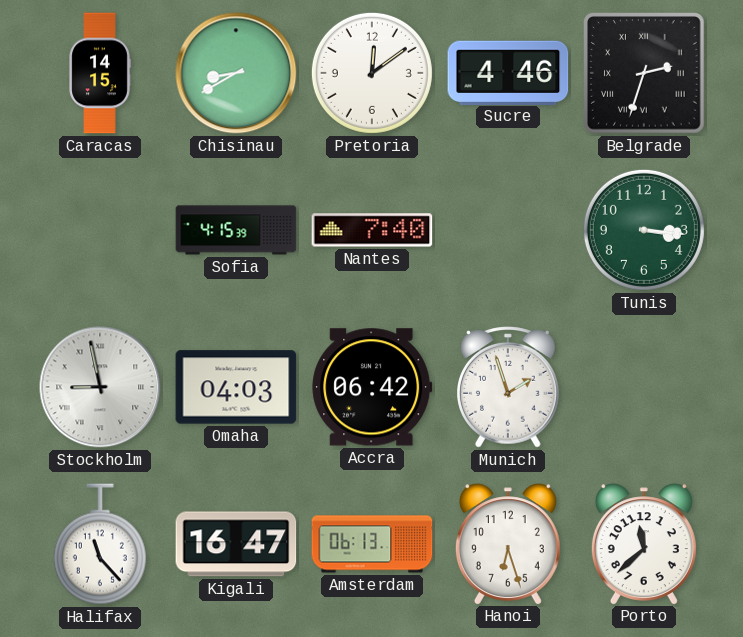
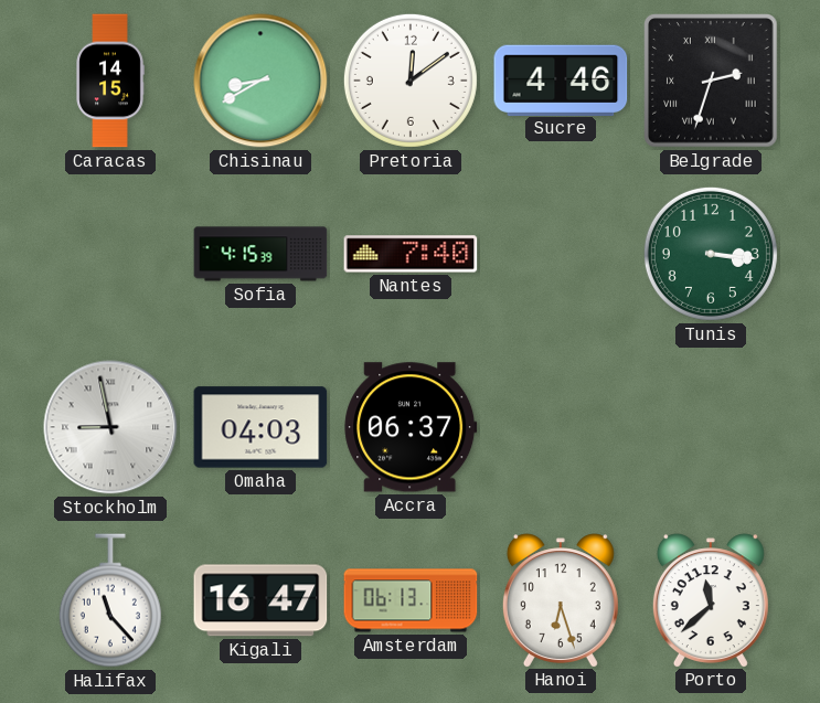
Accra: 06:42 -> 06:37
Munich: 1:57 -> none
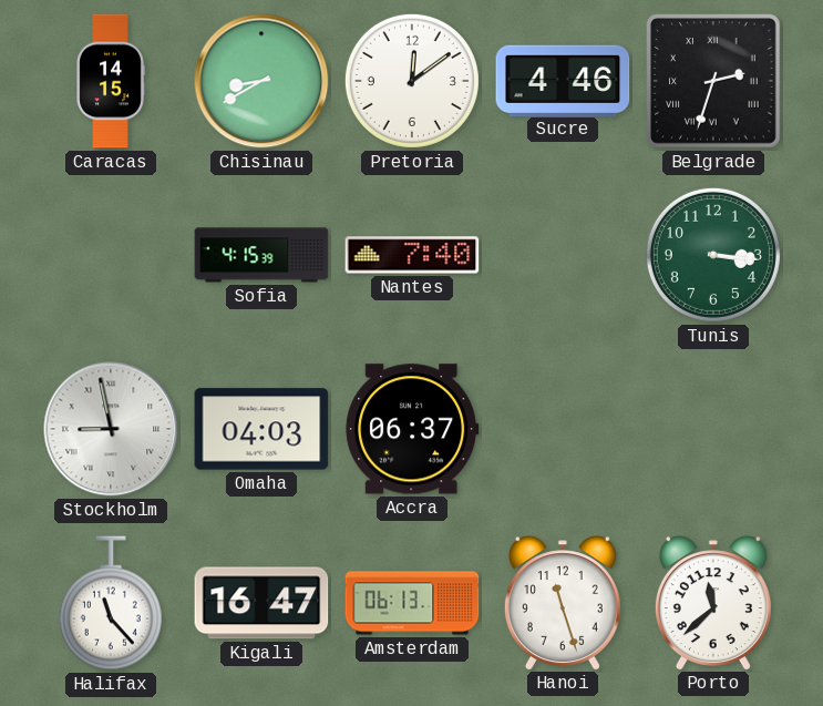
Hanoi: 6:27 -> 11:27
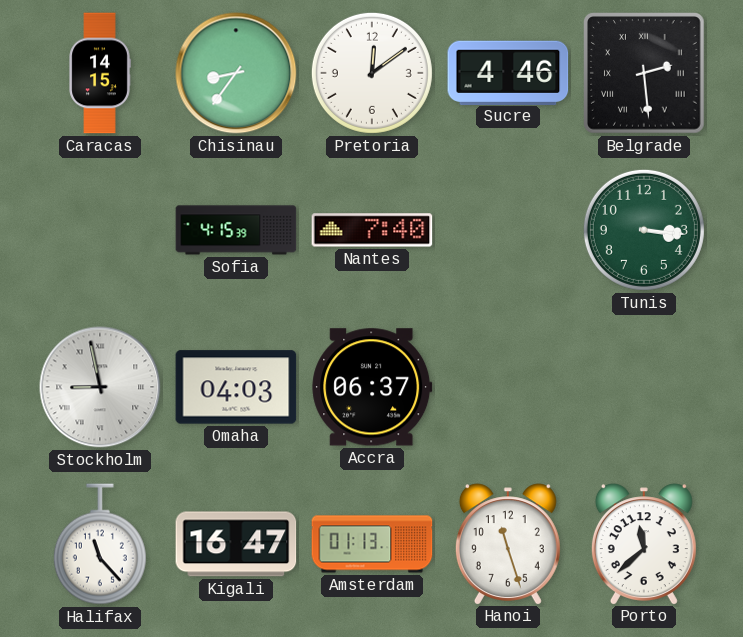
Chisinau: 8:40 -> 8:36
Belgrade: 2:33 -> 2:29
Amsterdam: 06:13 -> 01:13
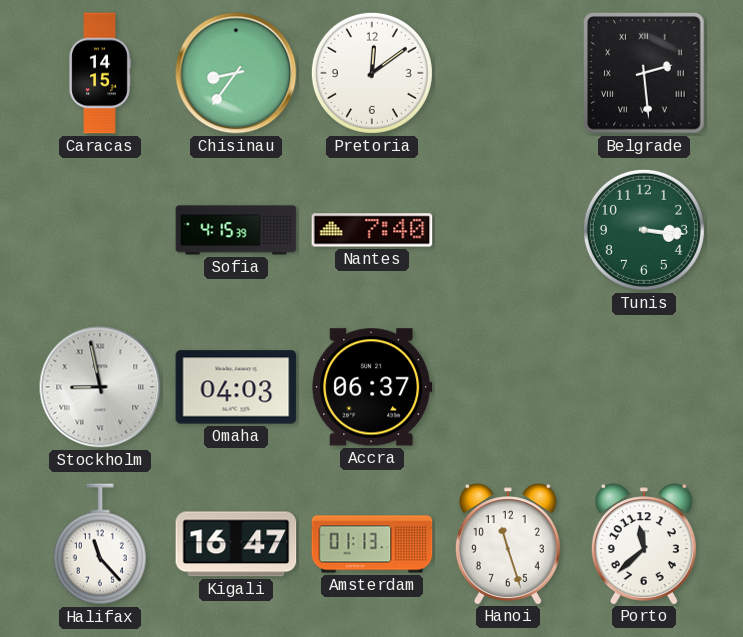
Sucre: 4:46 -> none
